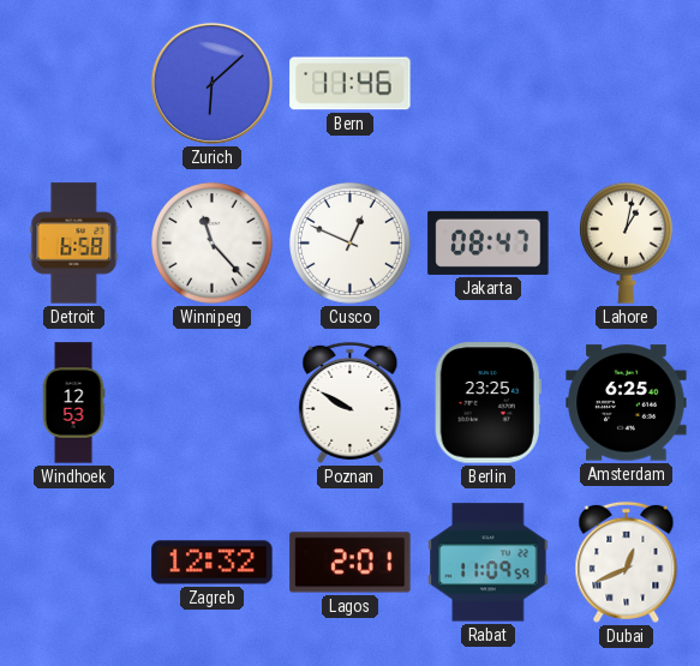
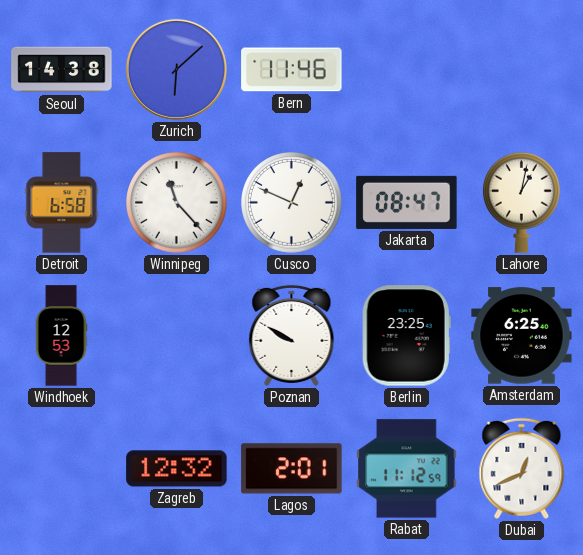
Seoul: none -> 14:38
Rabat: 11:09 -> 11:12
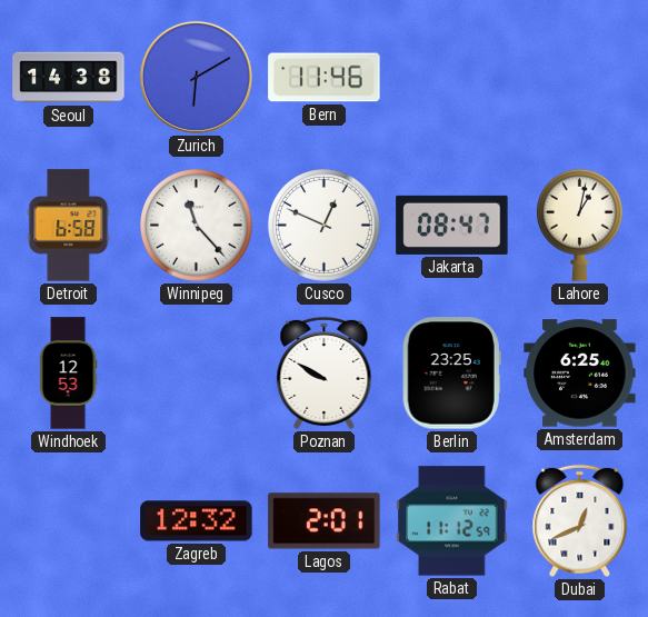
Zurich: 6:08 -> 6:10
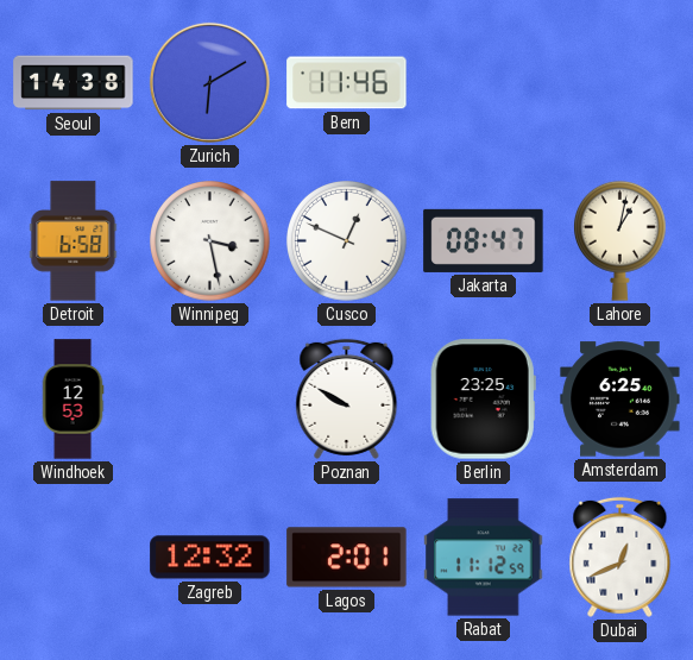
Winnipeg: 11:23 -> 3:28
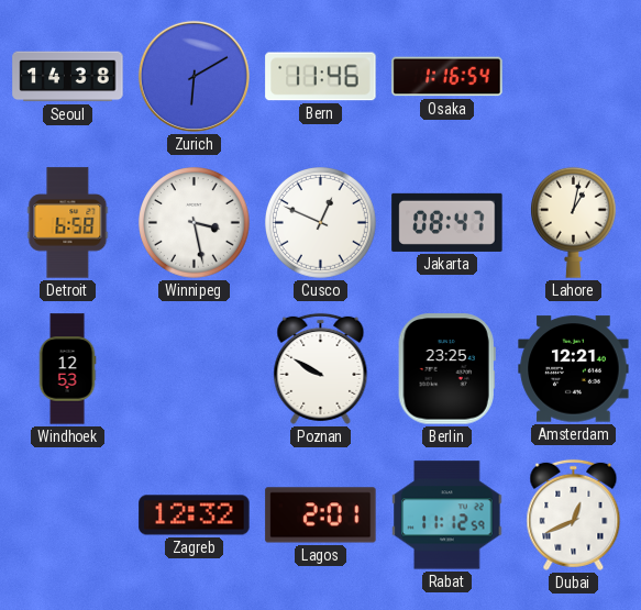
Osaka: none -> 1:16
Amsterdam: 6:25 -> 12:21
